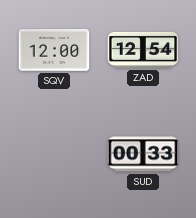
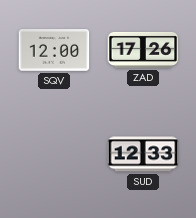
ZAD: 12:54 -> 17:26
SUD: 00:33 -> 12:33
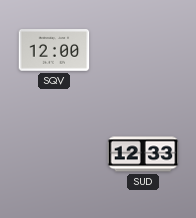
ZAD: 17:26 -> none
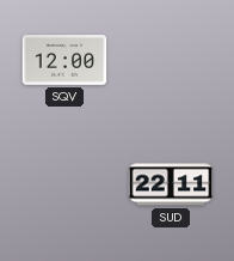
SUD: 12:33 -> 22:11
